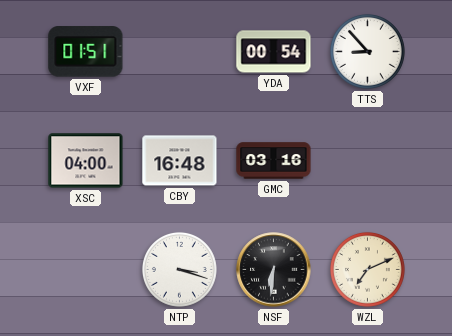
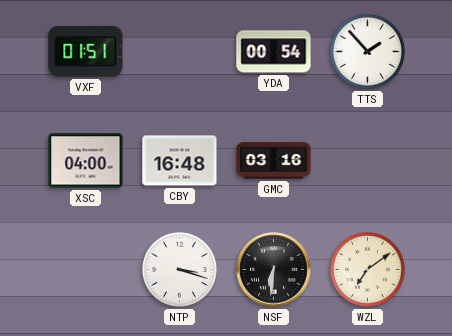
TTS: 8:53 -> 1:53
WZL: 7:11 -> 7:09
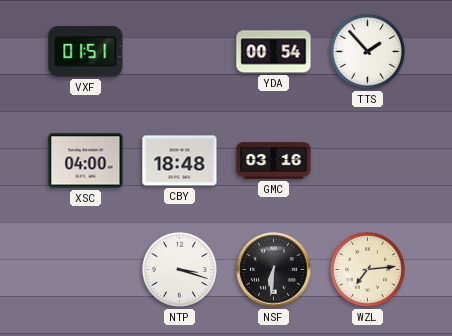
CBY: 16:48 -> 18:48
WZL: 7:09 -> 7:14
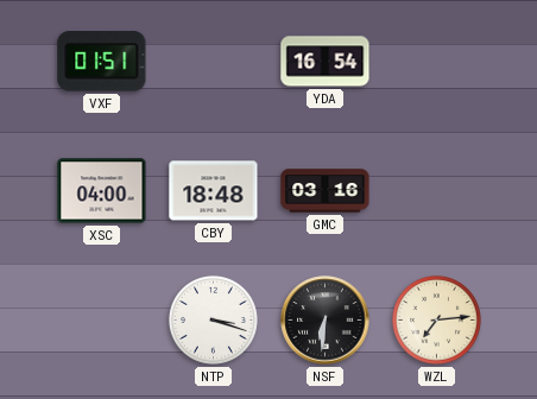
YDA: 00:54 -> 16:54
TTS: 1:53 -> none
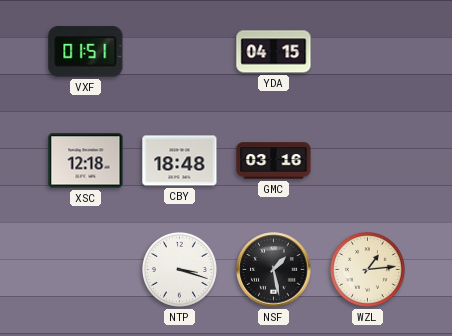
YDA: 16:54 -> 04:15
XSC: 04:00 -> 12:18
NSF: 6:31 -> 1:28
WZL: 7:14 -> 1:14
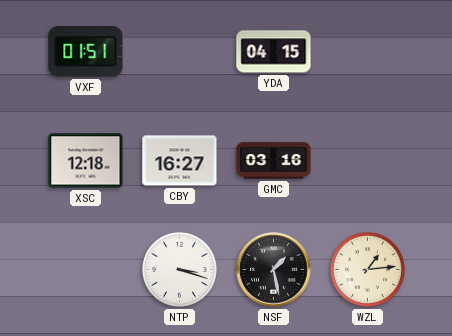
CBY: 18:48 -> 16:27
